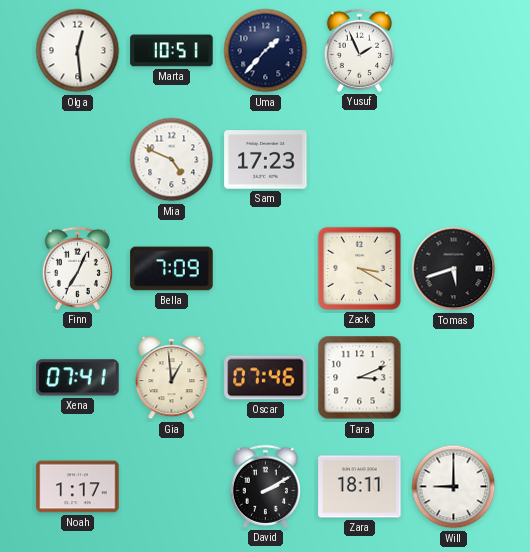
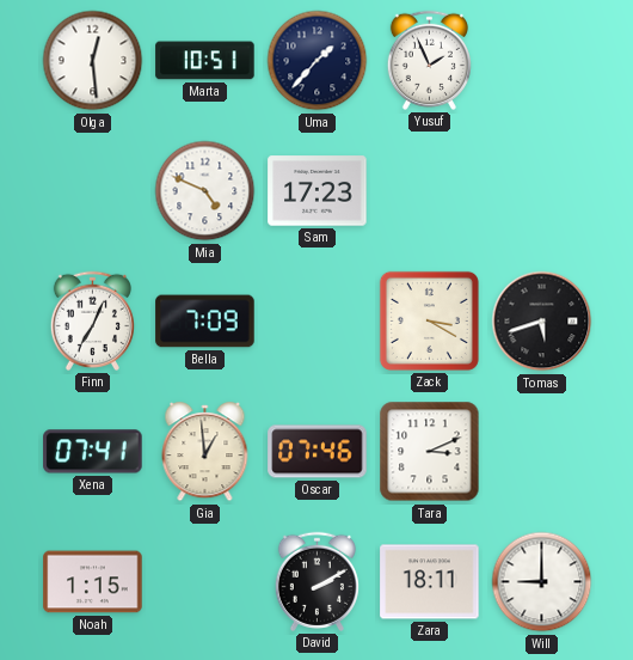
Noah: 1:17 -> 1:15
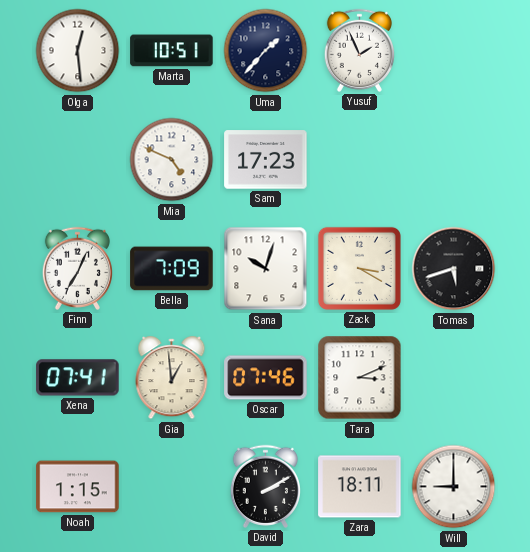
Sana: none -> 10:03
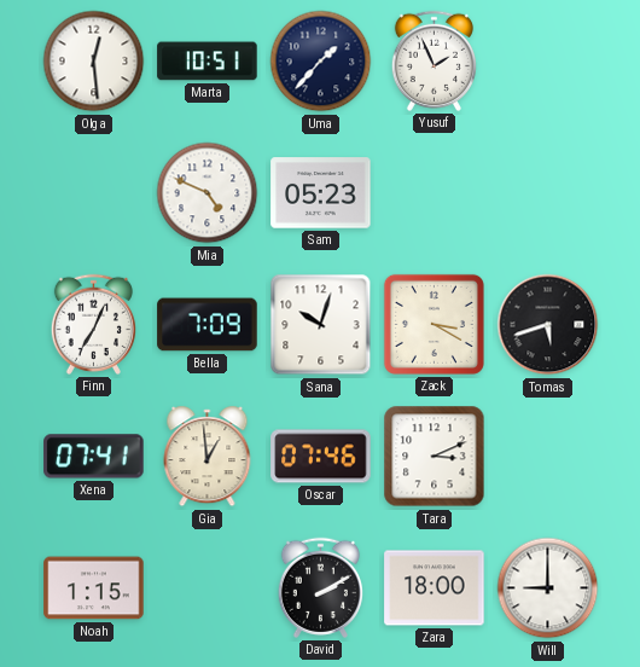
Sam: 17:23 -> 05:23
Zara: 18:11 -> 18:00
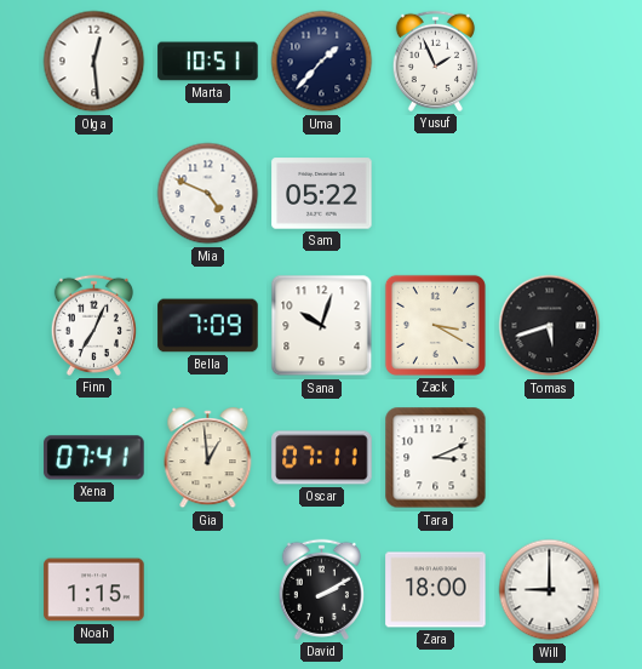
Sam: 05:23 -> 05:22
Oscar: 07:46 -> 07:11
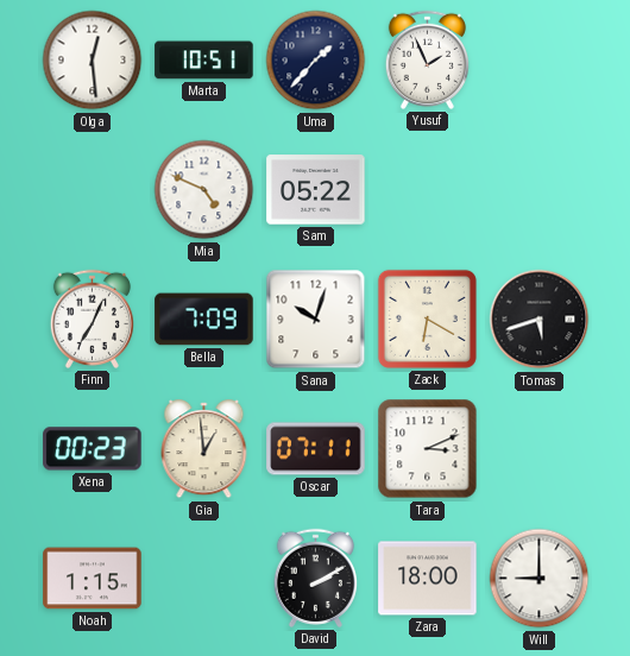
Zack: 3:20 -> 6:20
Xena: 07:41 -> 00:23
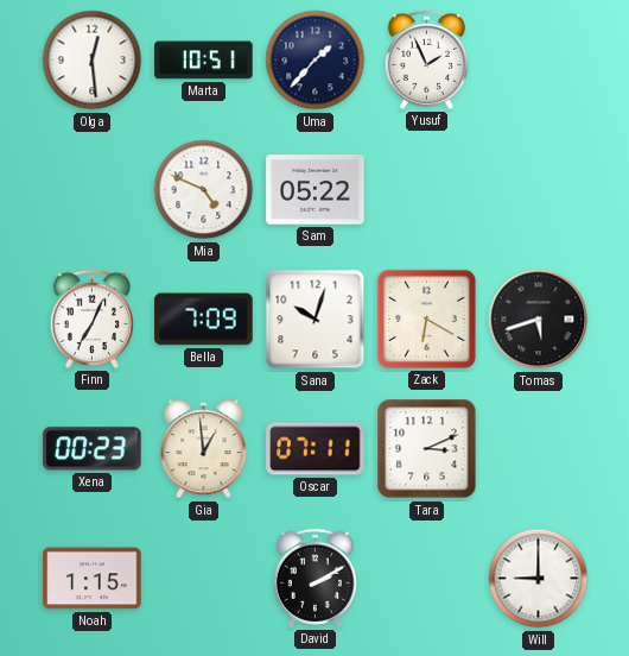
Zara: 18:00 -> none
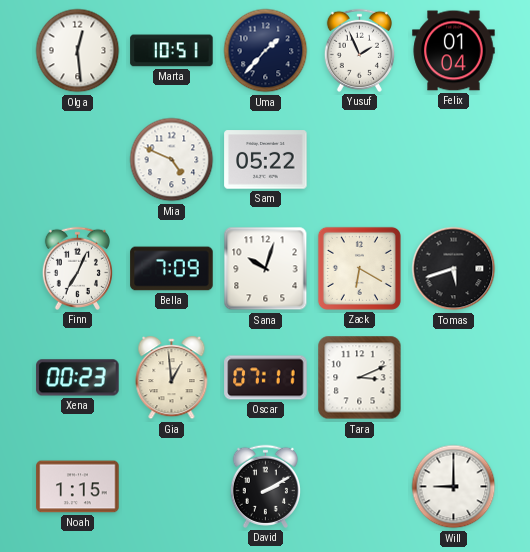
Felix: none -> 01:04
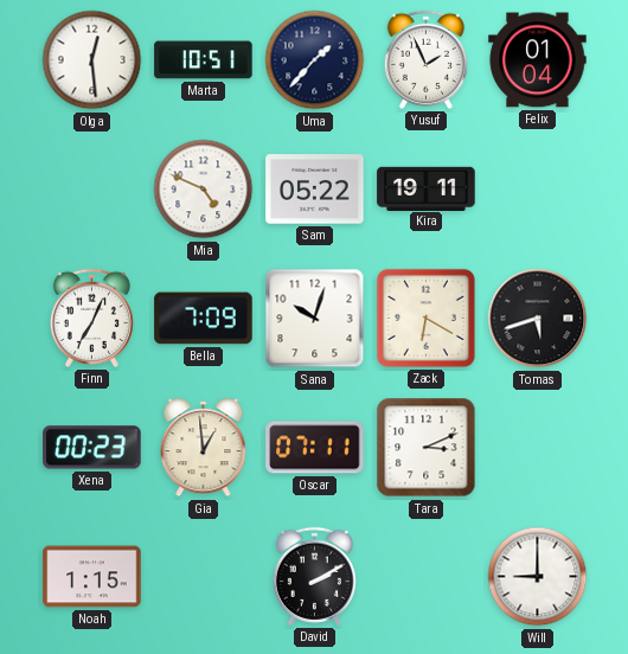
Kira: none -> 19:11
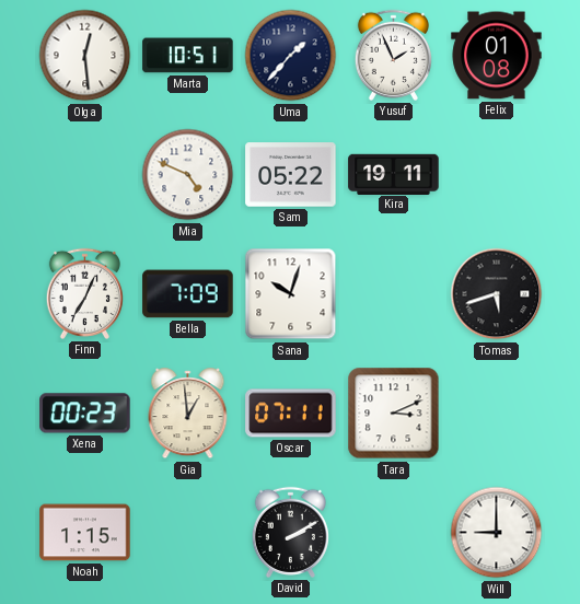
Felix: 01:04 -> 01:08
Zack: 6:20 -> none
